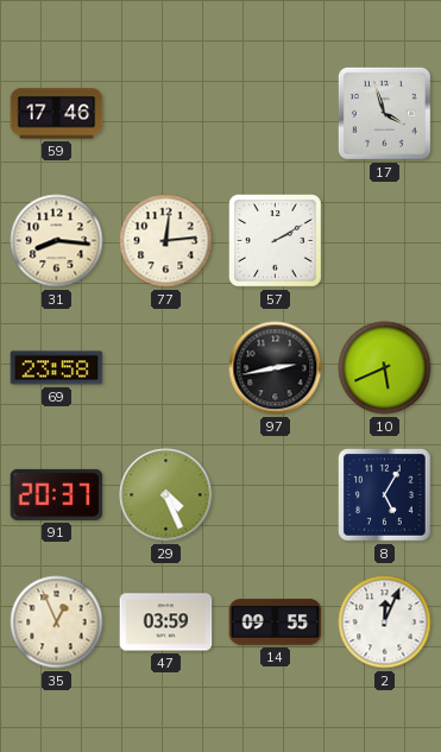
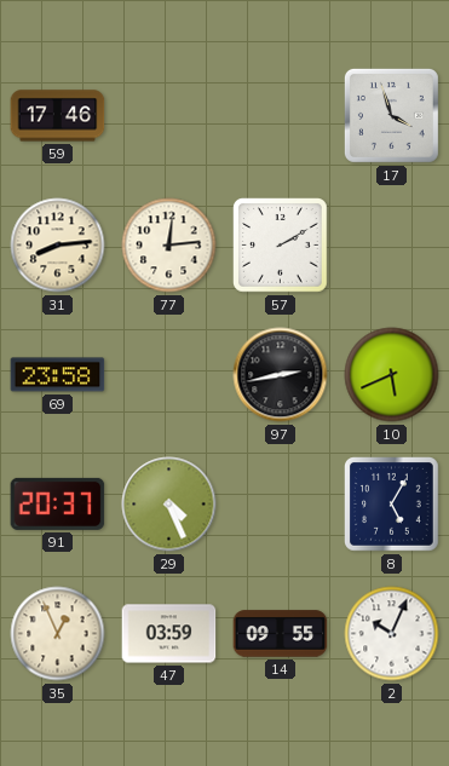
31: 8:16 -> 8:14
2: 12:04 -> 10:04
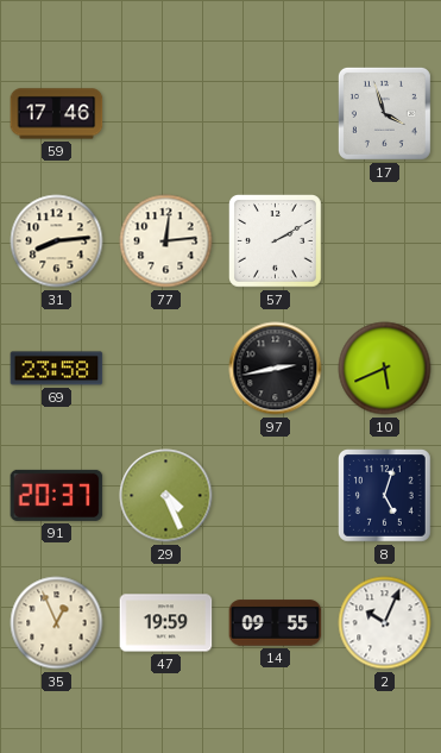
8: 5:05 -> 5:03
47: 03:59 -> 19:59
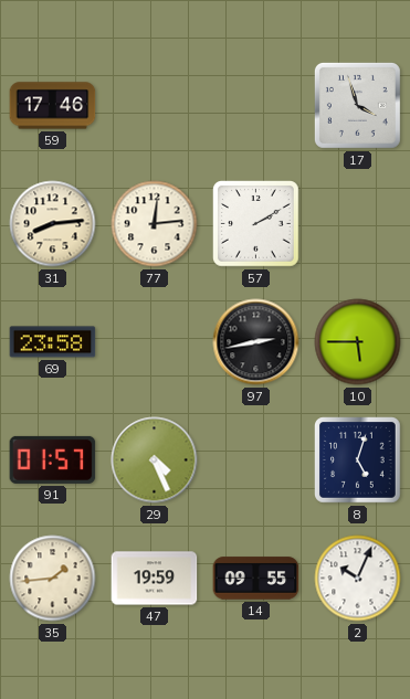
10: 5:41 -> 5:45
91: 20:37 -> 01:57
35: 12:56 -> 1:44
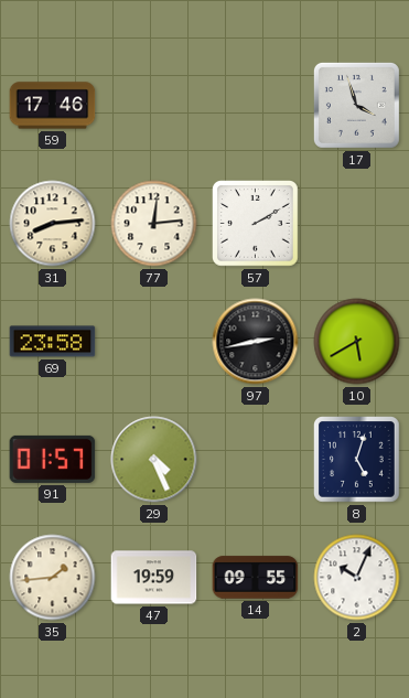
10: 5:45 -> 5:40
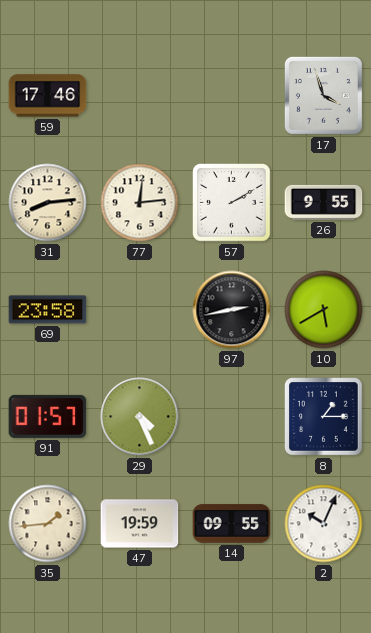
26: none -> 9:55
8: 5:03 -> 1:15
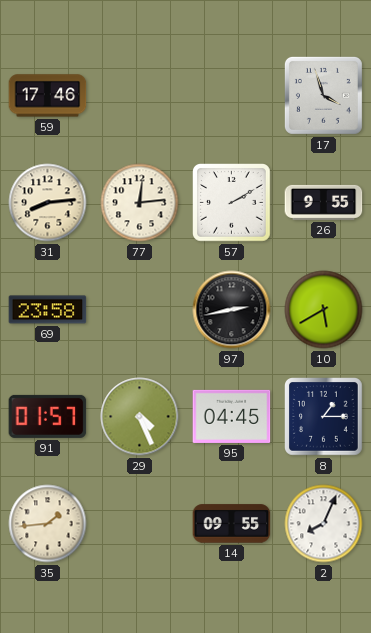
95: none -> 04:45
47: 19:59 -> none
2: 10:04 -> 8:04
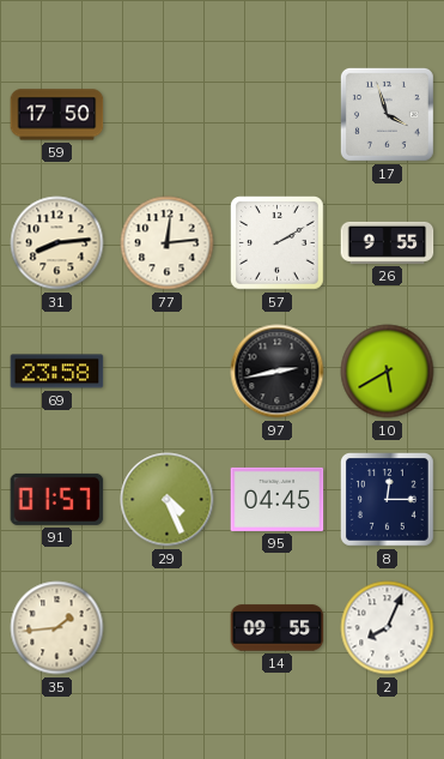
59: 17:46 -> 17:50
8: 1:15 -> 12:15
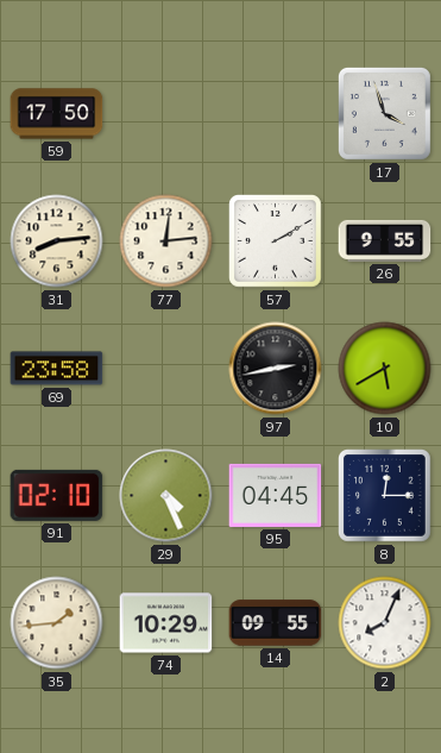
91: 01:57 -> 02:10
74: none -> 10:29
